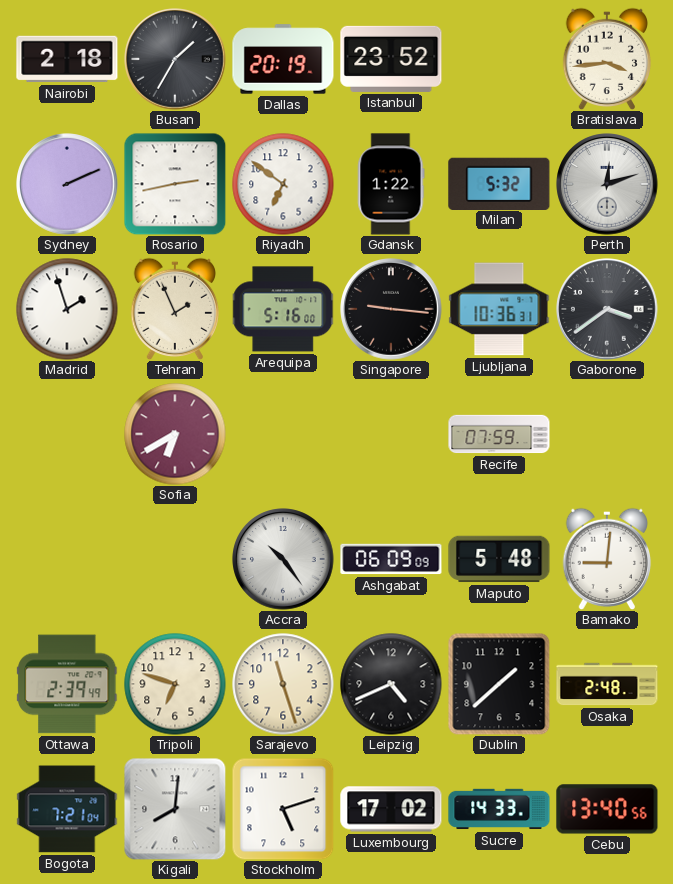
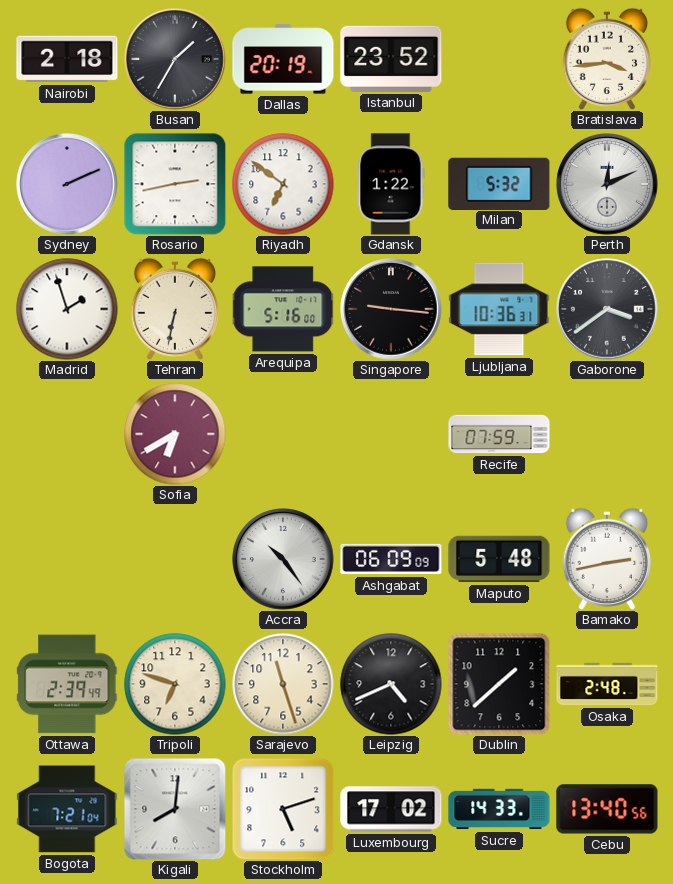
Perth: 12:12 -> 12:11
Tehran: 1:56 -> 6:32
Bamako: 9:01 -> 2:43
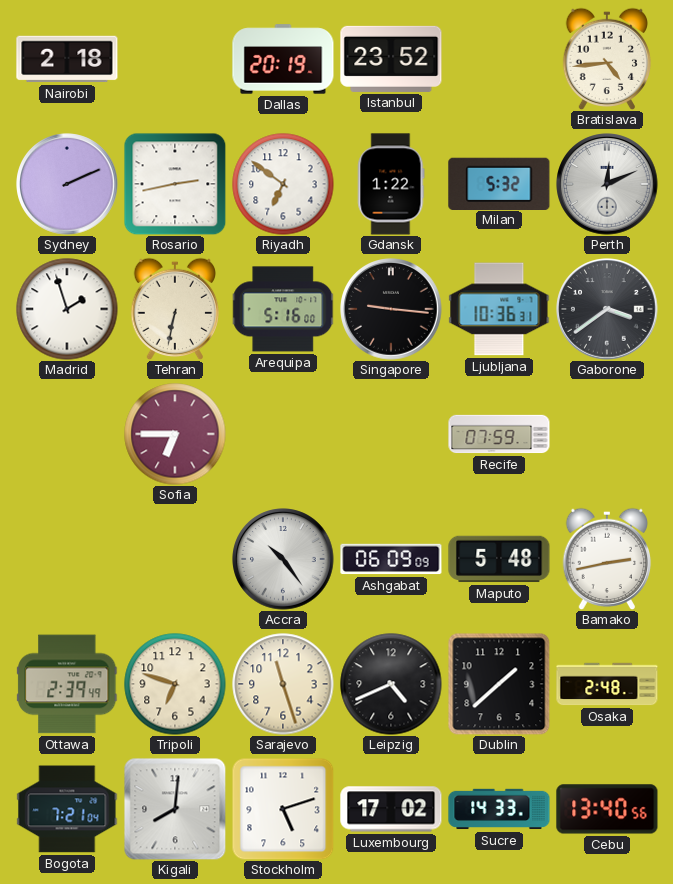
Busan: 1:35 -> none
Bratislava: 3:44 -> 4:44
Sofia: 6:40 -> 6:45
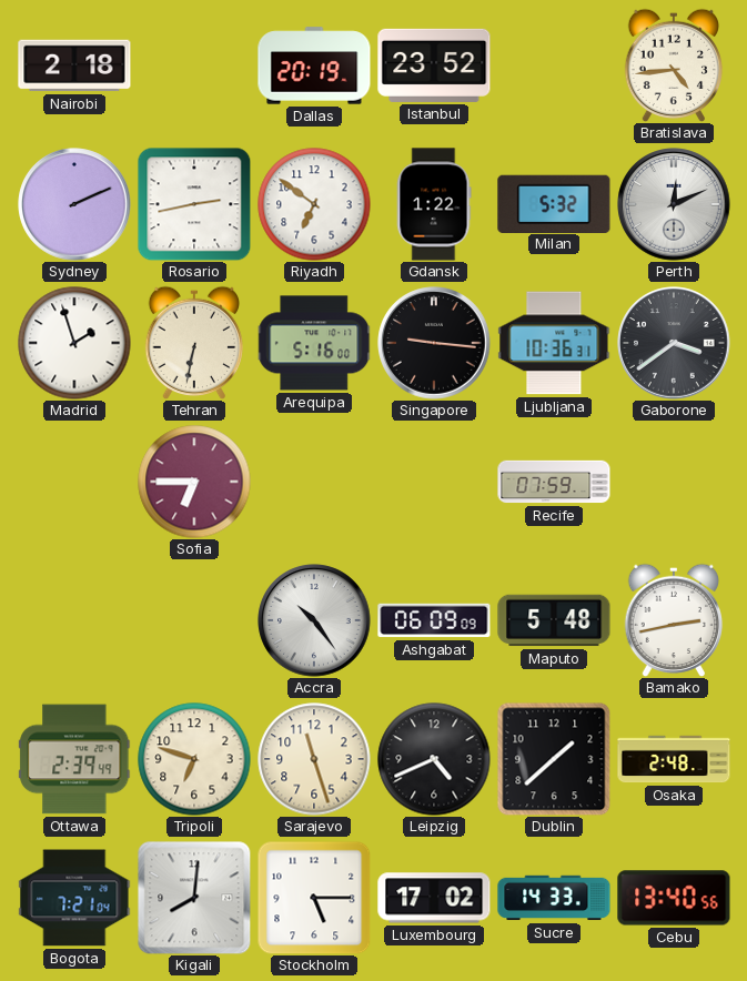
Stockholm: 5:12 -> 5:15
